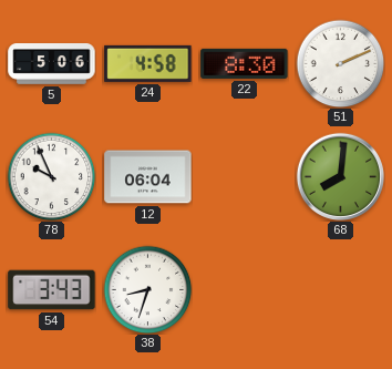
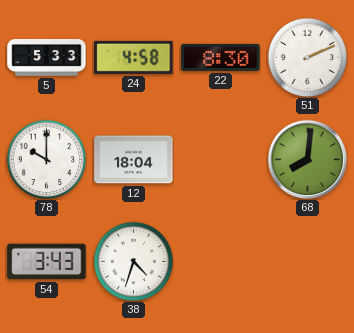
5: 5:06 -> 5:33
78: 9:56 -> 10:00
12: 06:04 -> 18:04
38: 8:33 -> 4:33
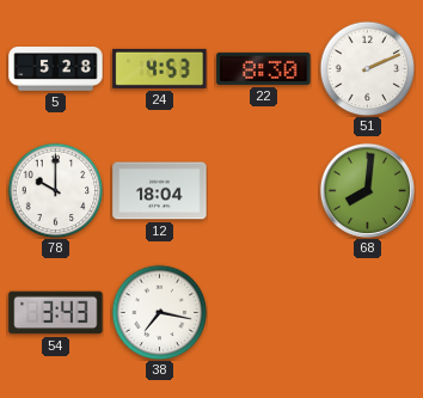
5: 5:33 -> 5:28
24: 4:58 -> 4:53
38: 4:33 -> 7:17
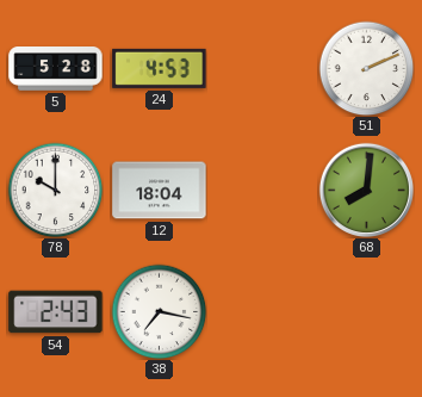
22: 8:30 -> none
54: 3:43 -> 2:43
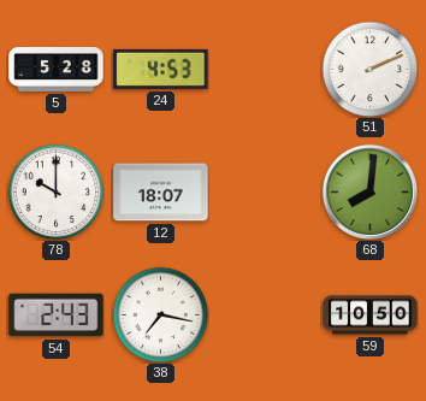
12: 18:04 -> 18:07
59: none -> 10:50
